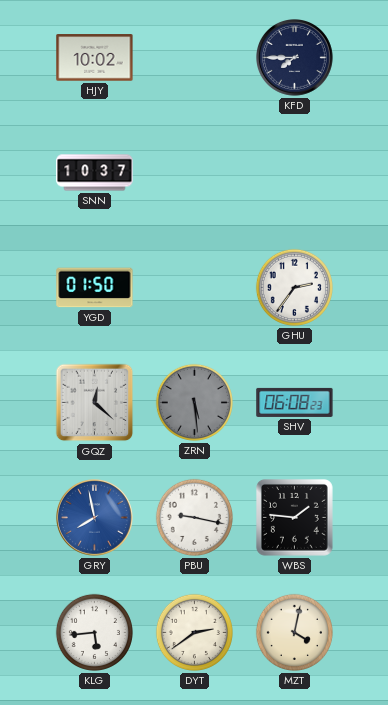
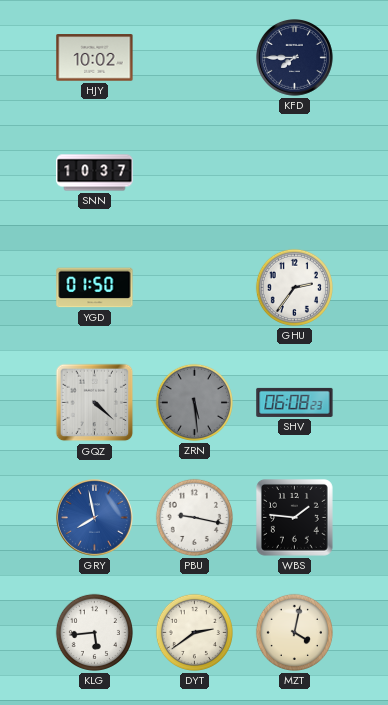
GQZ: 12:22 -> 4:22
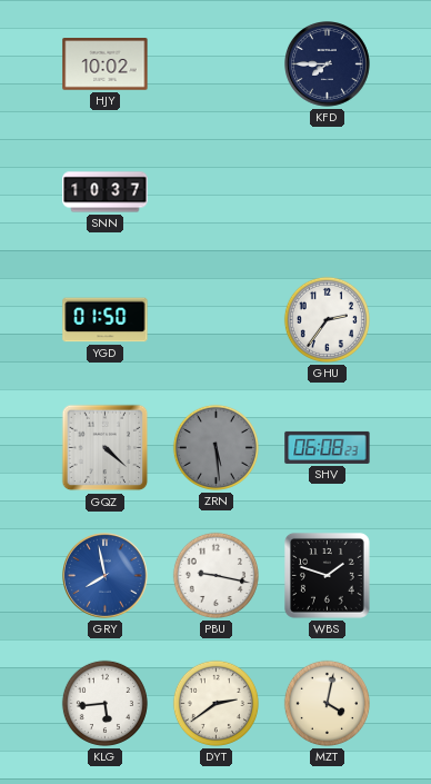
WBS: 1:46 -> 1:48
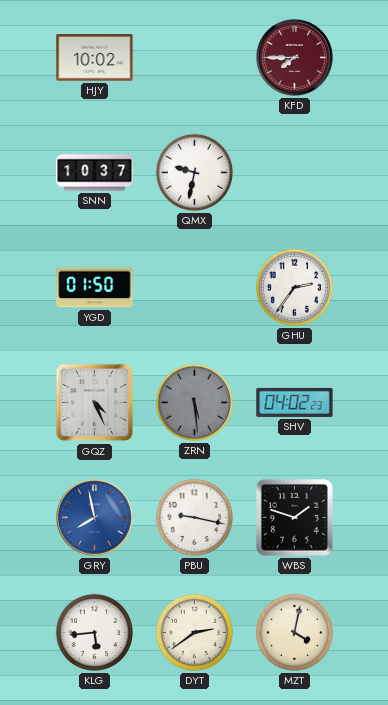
KFD dial: navy -> burgundy
QMX: none -> 9:32
GQZ: 4:22 -> 4:26
SHV: 06:08 -> 04:02
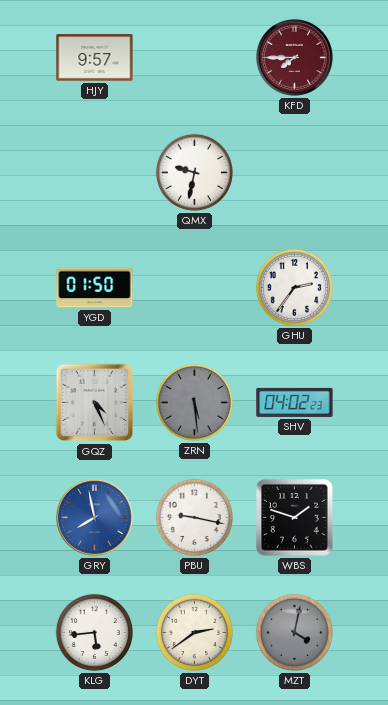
HJY: 10:02 -> 9:57
SNN: 10:37 -> none
MZT dial: cream -> grey
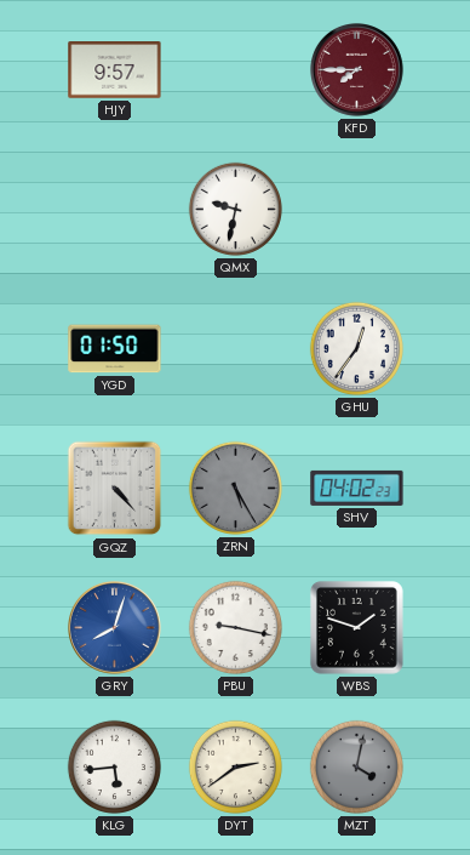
GHU: 2:36 -> 12:36
GQZ: 4:26 -> 4:23
ZRN: 5:29 -> 5:25
GRY: 7:58 -> 8:03
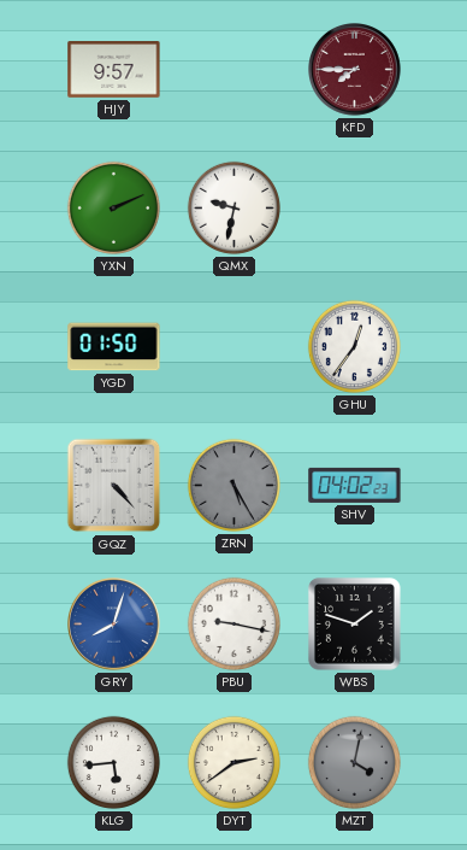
YXN: none -> 2:11
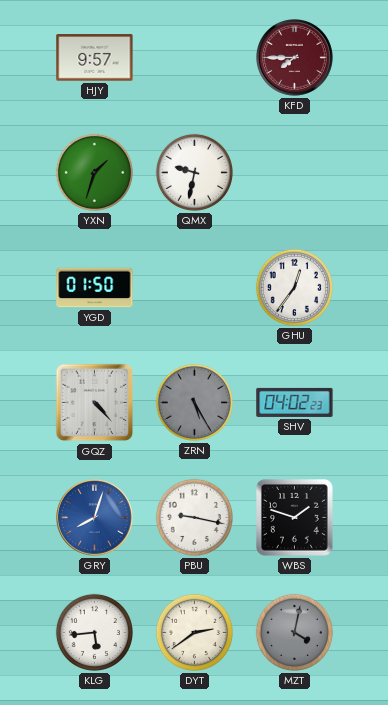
YXN: 2:11 -> 1:33
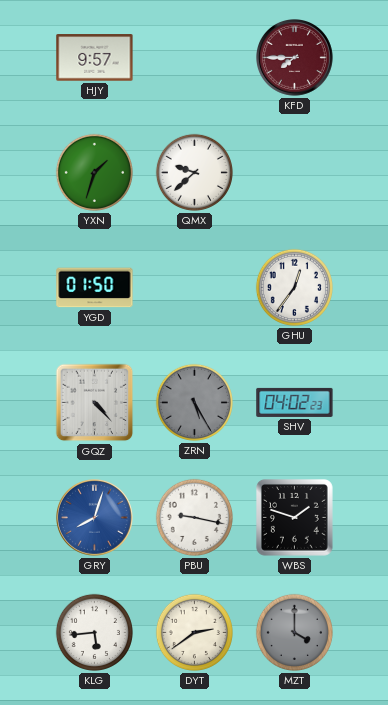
QMX: 9:32 -> 9:38
MZT: 4:02 -> 4:00
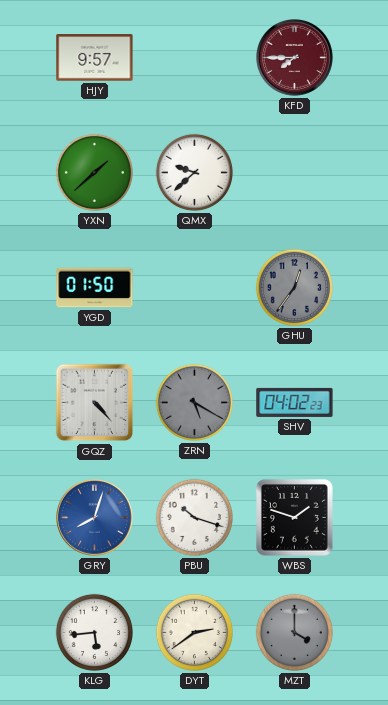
YXN: 1:33 -> 1:38
GHU dial: white -> grey
ZRN: 5:25 -> 5:20
PBU: 9:17 -> 10:18
